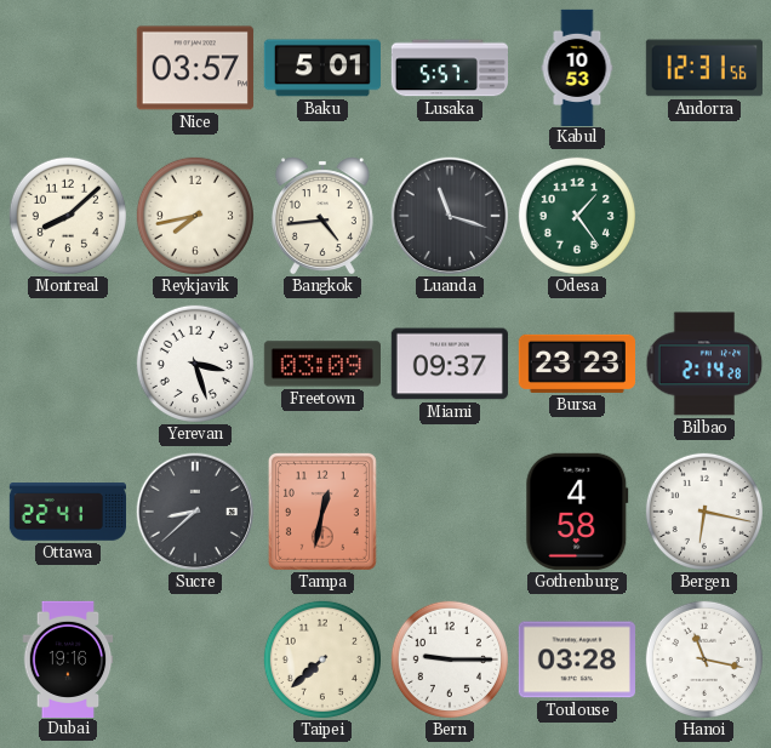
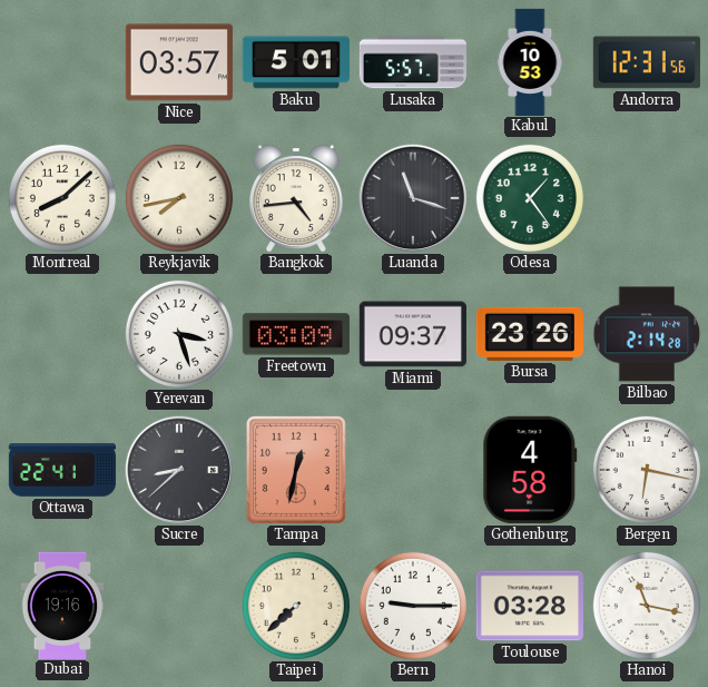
Bursa: 23:23 -> 23:26
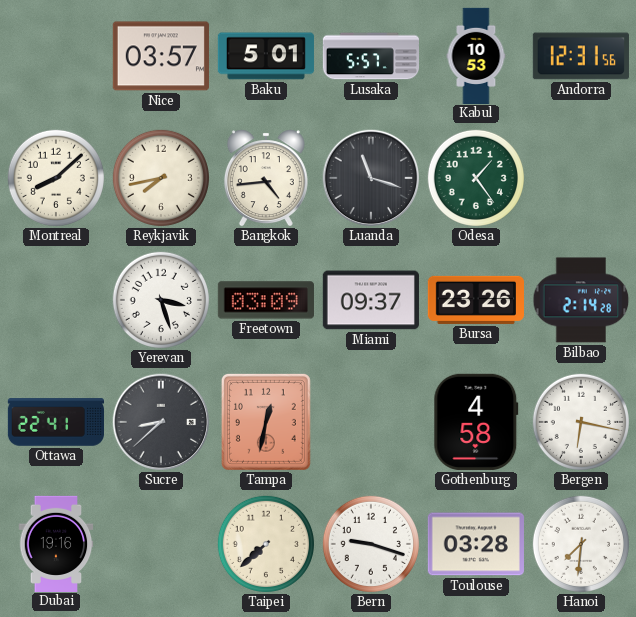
Bern: 9:15 -> 9:18
Hanoi: 11:17 -> 7:31
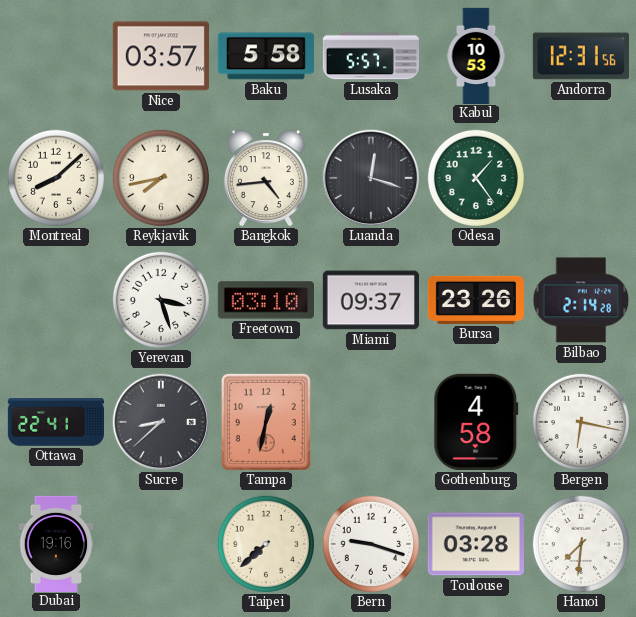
Baku: 5:01 -> 5:58
Luanda: 11:18 -> 12:18
Freetown: 03:09 -> 03:10
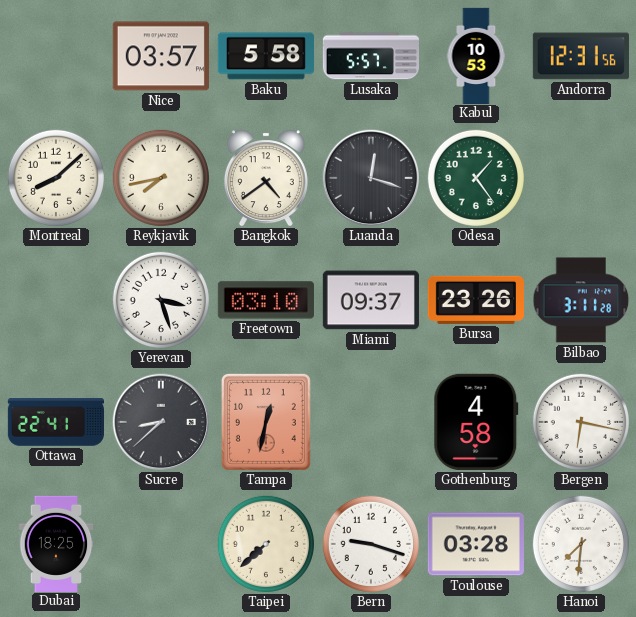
Bangkok: 4:44 -> 4:39
Bilbao: 2:14 -> 3:11
Dubai: 19:16 -> 18:25
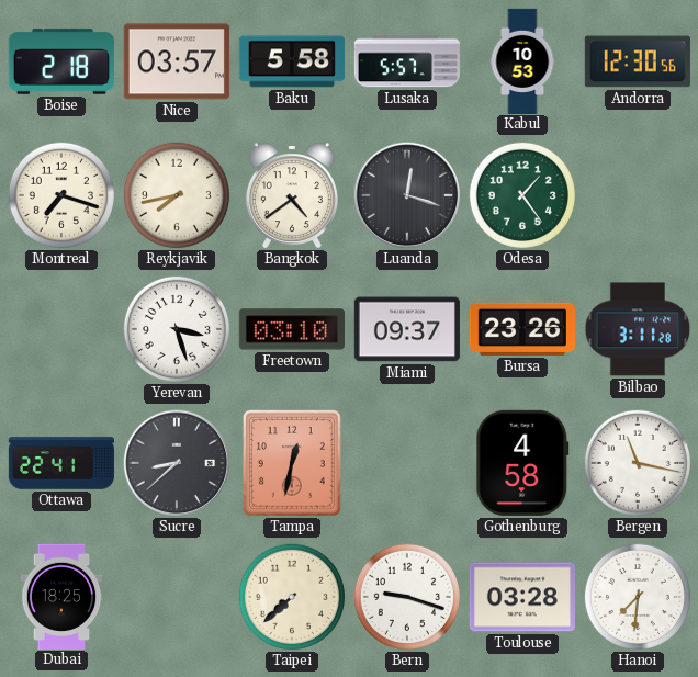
Boise: none -> 2:18
Andorra: 12:31 -> 12:30
Montreal: 8:08 -> 7:18
Bergen: 6:17 -> 11:17
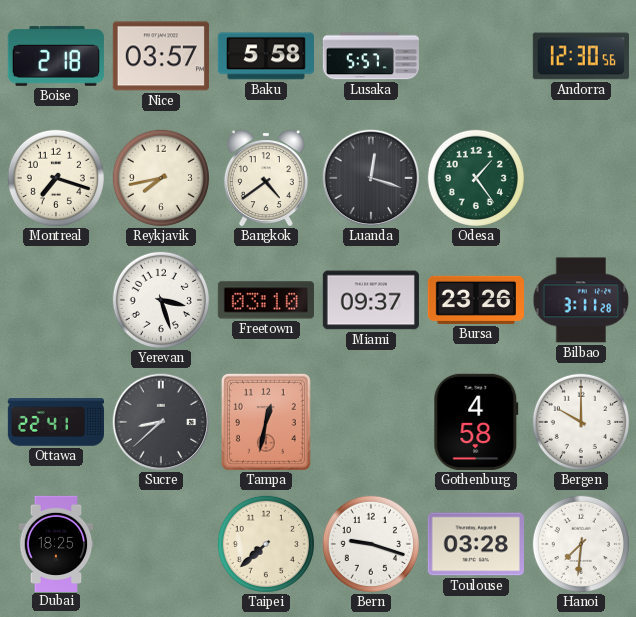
Kabul: 10:53 -> none
Bergen: 11:17 -> 10:00
